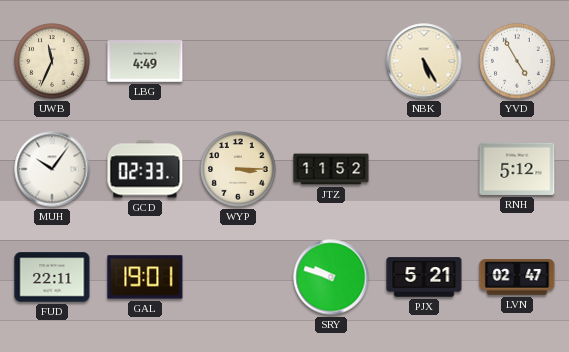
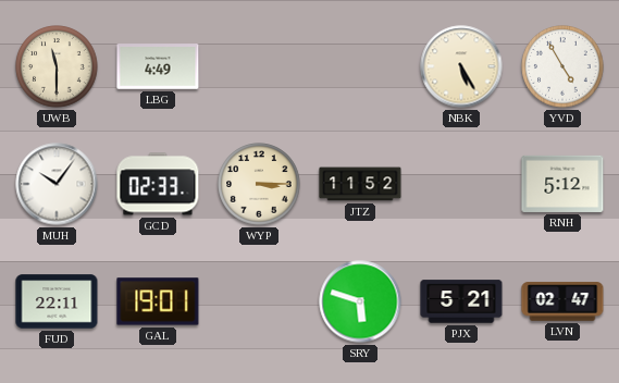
UWB: 11:34 -> 11:30
SRY: 9:48 -> 5:48
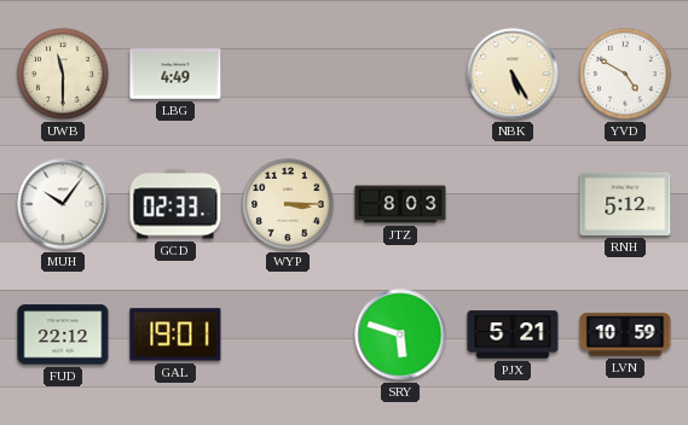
YVD: 4:55 -> 4:50
JTZ: 11:52 -> 8:03
FUD: 22:11 -> 22:12
LVN: 02:47 -> 10:59
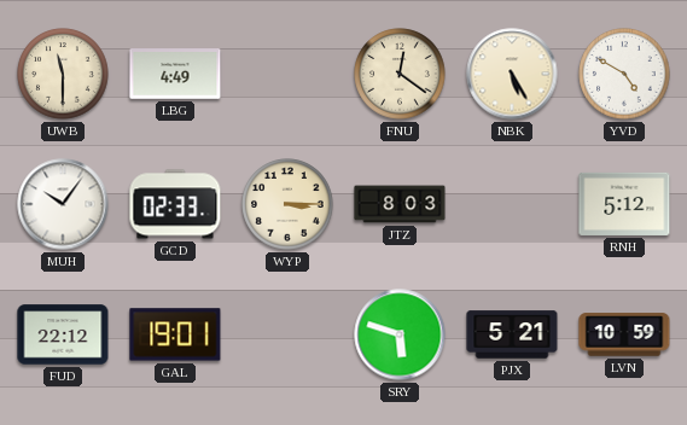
FNU: none -> 12:21
